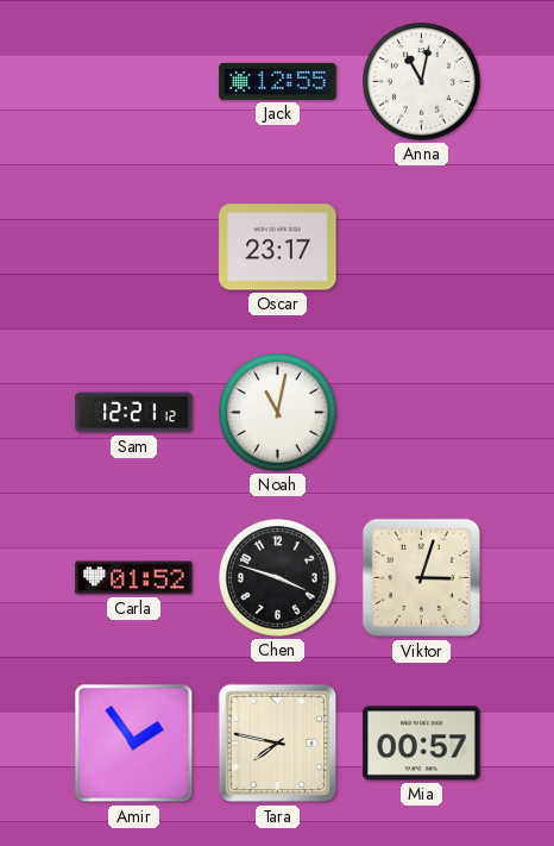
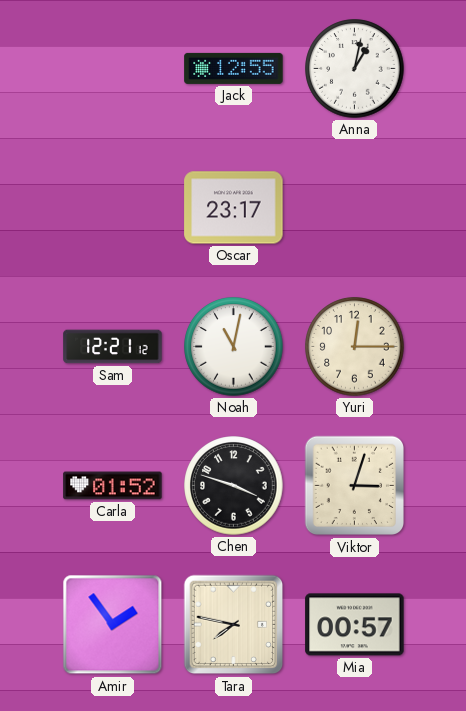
Anna: 11:02 -> 1:02
Yuri: none -> 12:15
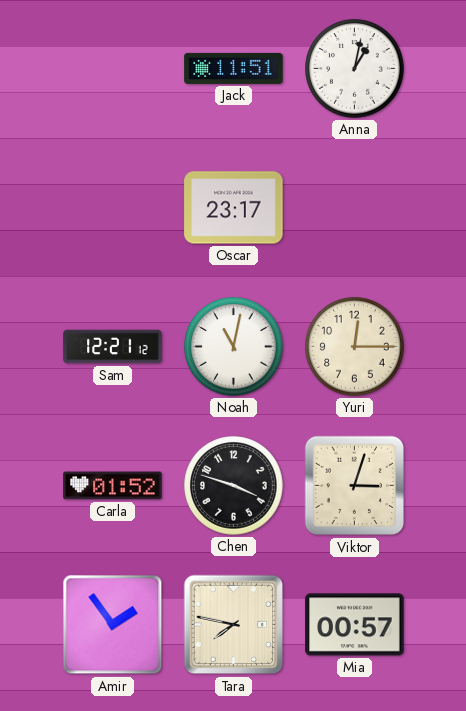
Jack: 12:55 -> 11:51
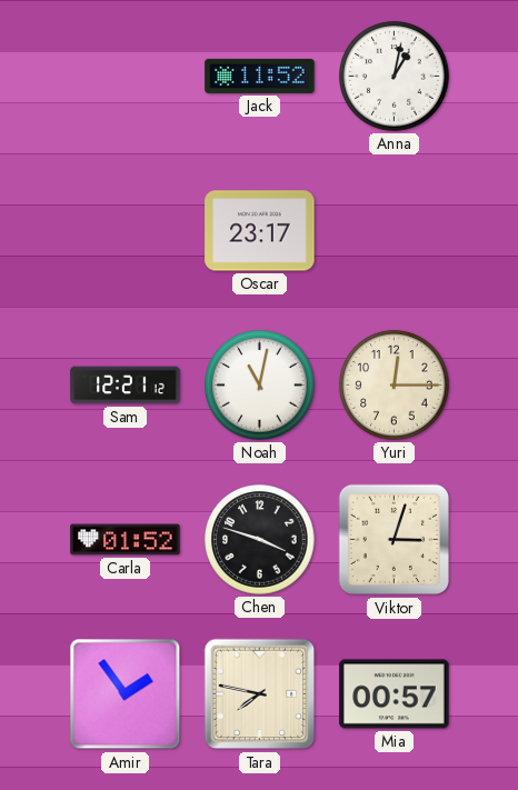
Jack: 11:51 -> 11:52
